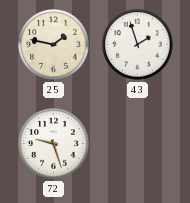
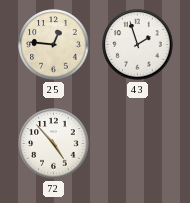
25: 1:47 -> 12:46
72: 9:27 -> 4:53
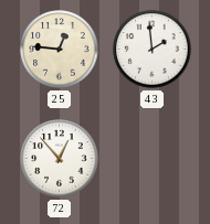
43: 1:57 -> 1:59
72: 4:53 -> 12:53
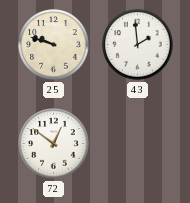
25: 12:46 -> 9:48
72: 12:53 -> 12:51
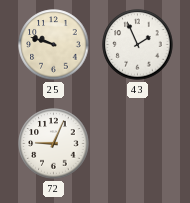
43: 1:59 -> 1:56
72: 12:51 -> 9:04
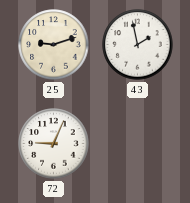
25: 9:48 -> 9:12
43: 1:56 -> 1:58
